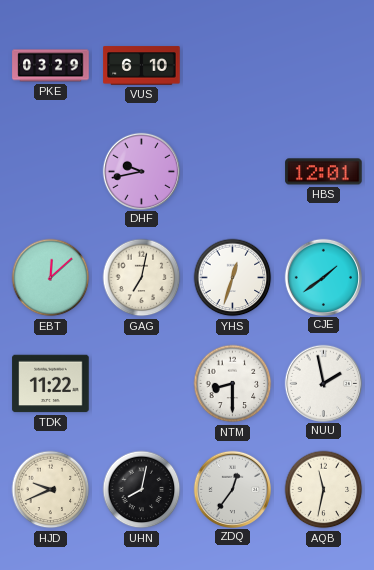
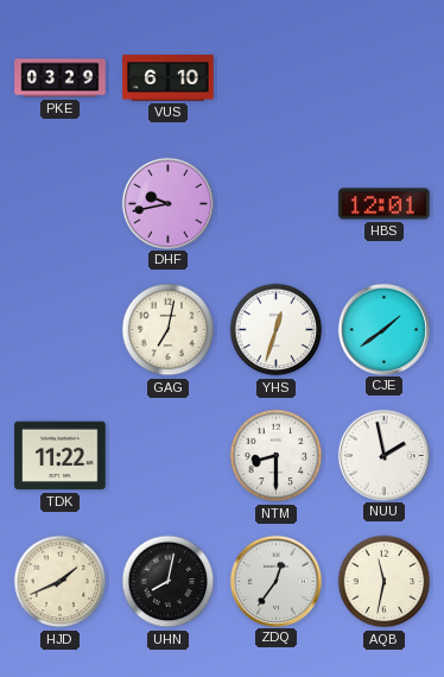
EBT: 12:08 -> none
HJD: 9:41 -> 1:41
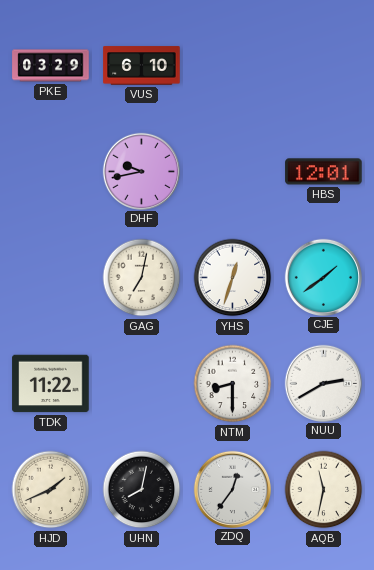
NUU: 1:58 -> 2:40
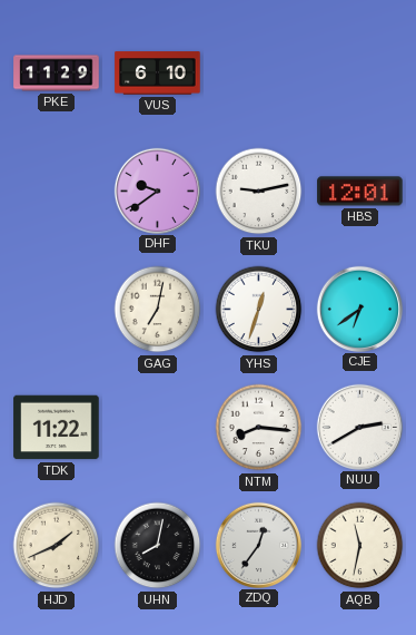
PKE: 03:29 -> 11:29
DHF: 9:43 -> 9:39
TKU: none -> 9:13
CJE: 1:39 -> 6:39
NTM: 8:30 -> 8:16
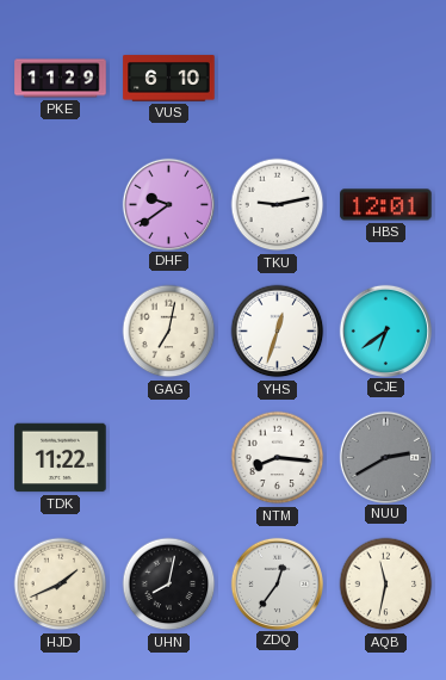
NUU dial: white -> grey
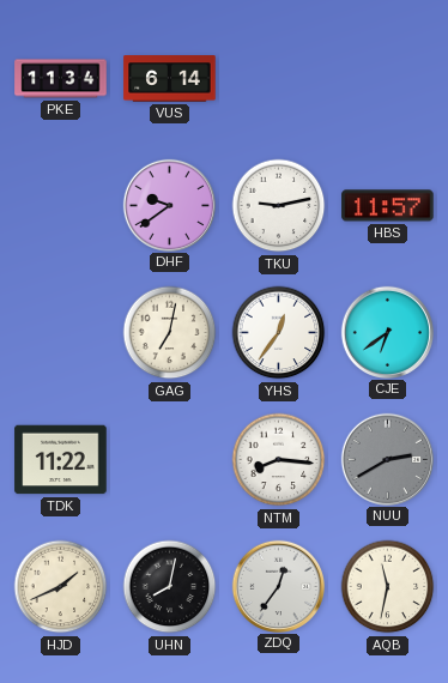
PKE: 11:29 -> 11:34
VUS: 6:10 -> 6:14
HBS: 12:01 -> 11:57
YHS: 12:33 -> 12:36
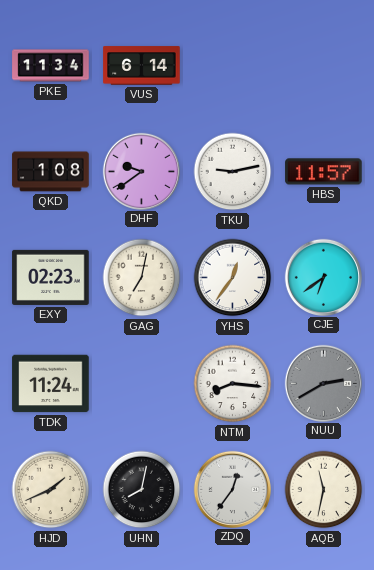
QKD: none -> 1:08
EXY: none -> 02:23
TDK: 11:22 -> 11:24
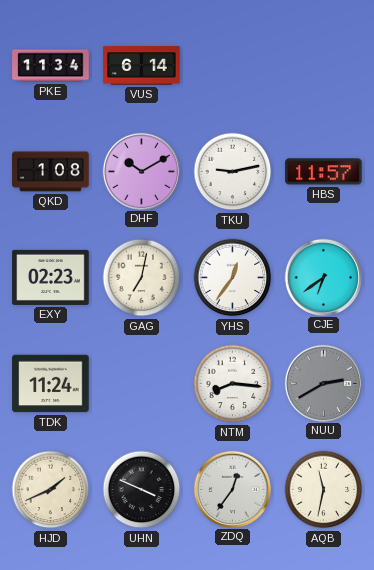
DHF: 9:39 -> 10:10
UHN: 8:02 -> 3:49
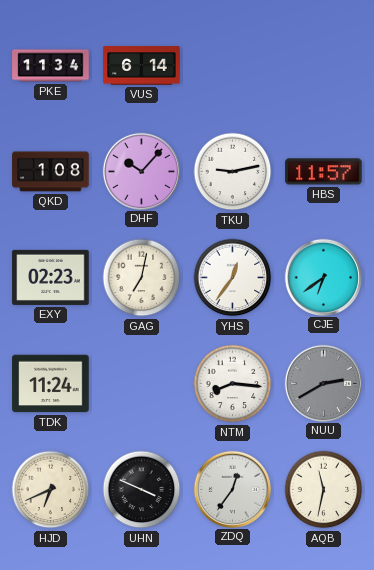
DHF: 10:10 -> 10:07
HJD: 1:41 -> 6:41
